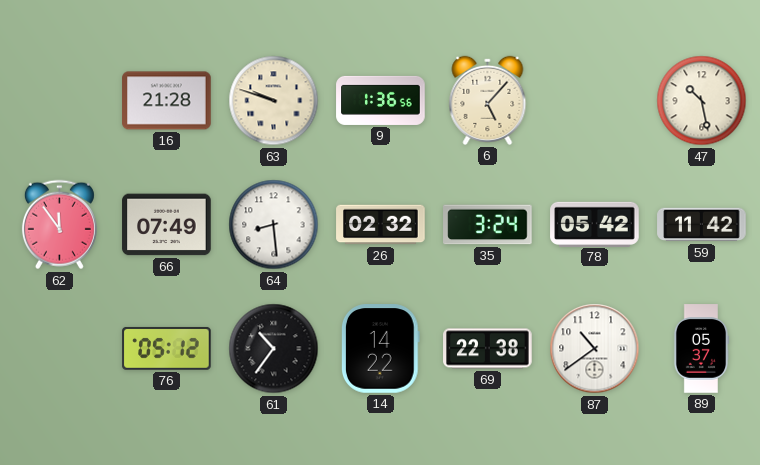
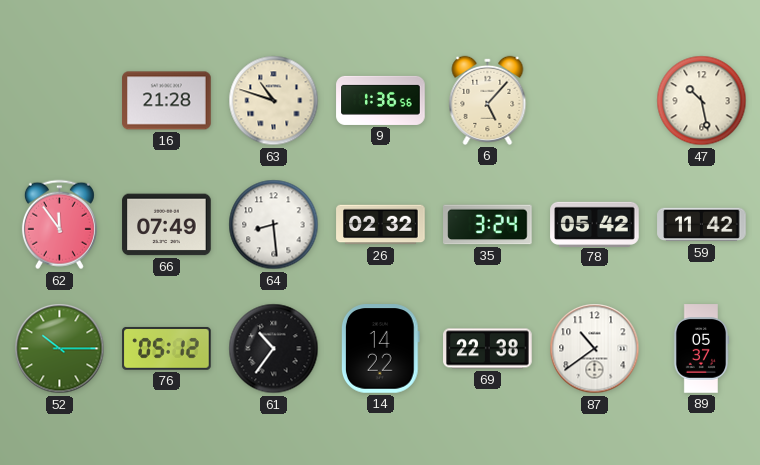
63: 9:48 -> 10:48
52: none -> 10:15
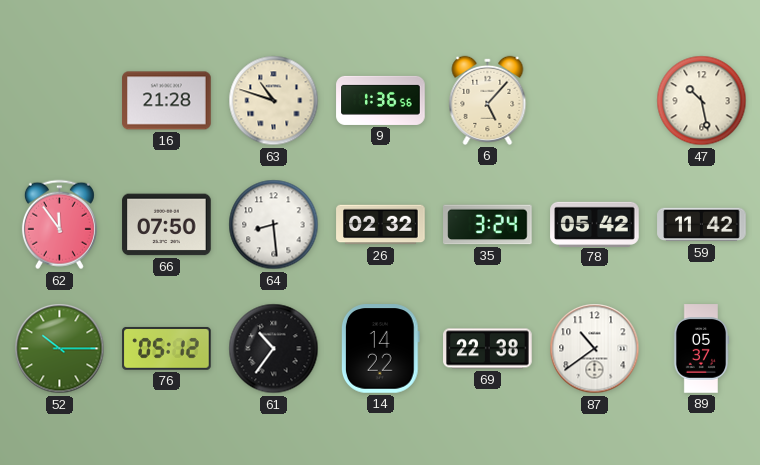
66: 07:49 -> 07:50
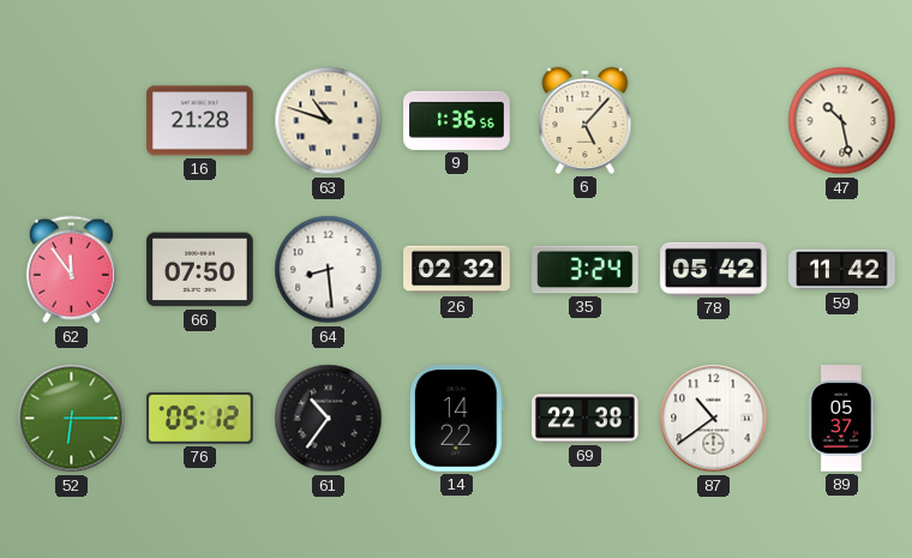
52: 10:15 -> 6:15
